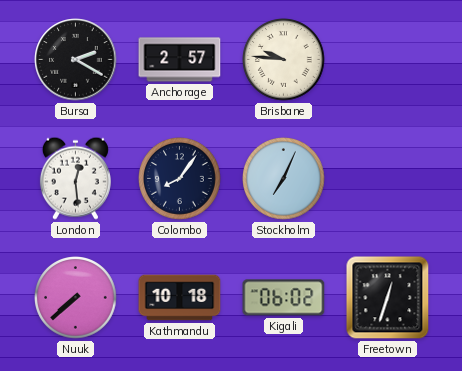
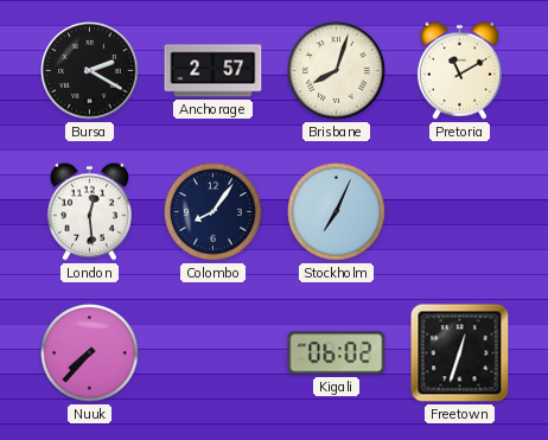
Brisbane: 9:46 -> 8:03
Pretoria: none -> 11:10
Nuuk: 7:38 -> 7:37
Kathmandu: 10:18 -> none
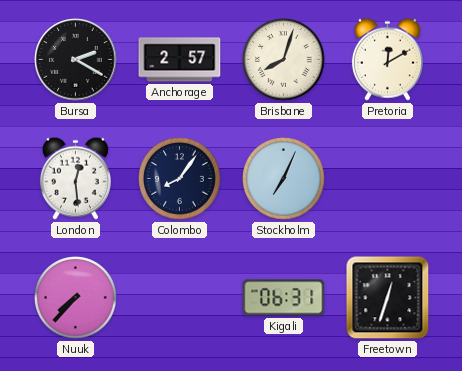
Pretoria: 11:10 -> 12:10
Kigali: 06:02 -> 06:31
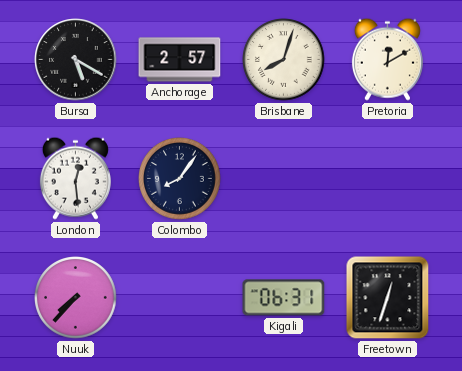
Bursa: 2:20 -> 5:20
Stockholm: 7:04 -> none
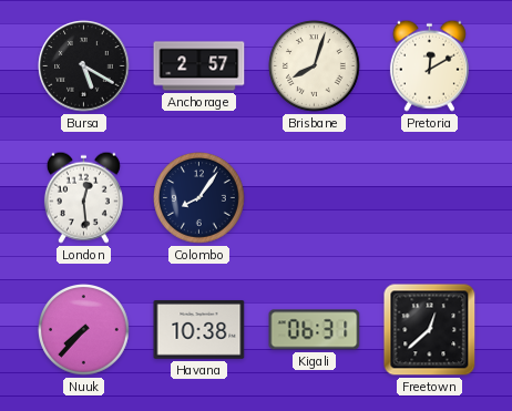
Havana: none -> 10:38
Freetown: 12:33 -> 12:38
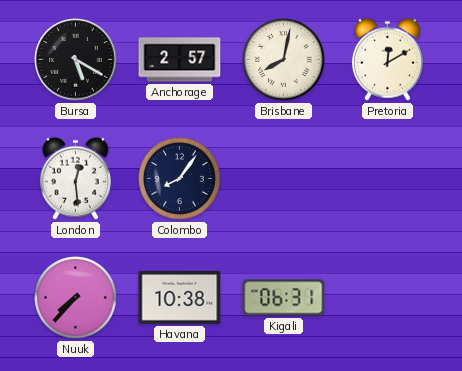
Brisbane: 8:03 -> 8:02
Freetown: 12:38 -> none
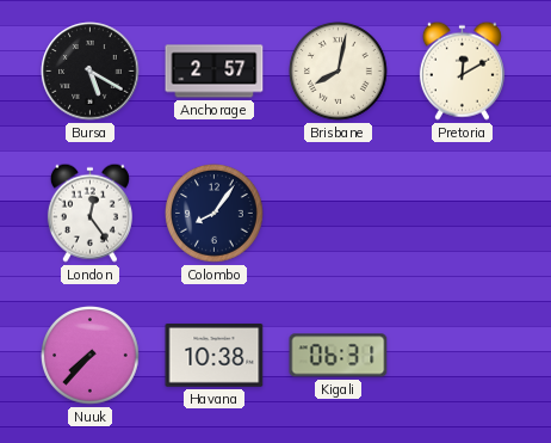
London: 12:29 -> 12:24
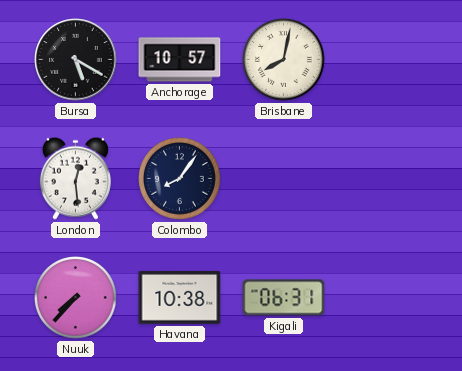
Anchorage: 2:57 -> 10:57
Pretoria: 12:10 -> none
London: 12:24 -> 12:29
